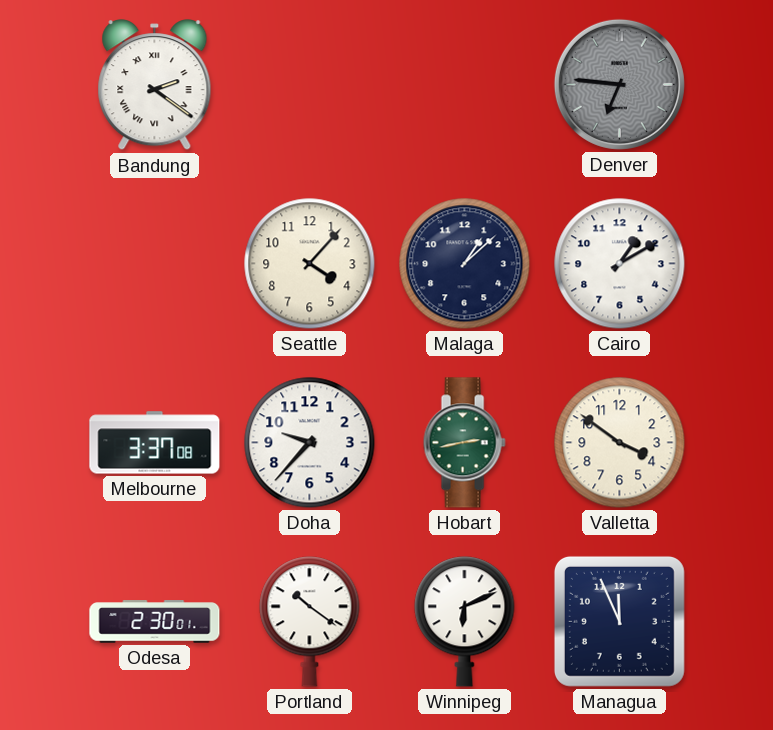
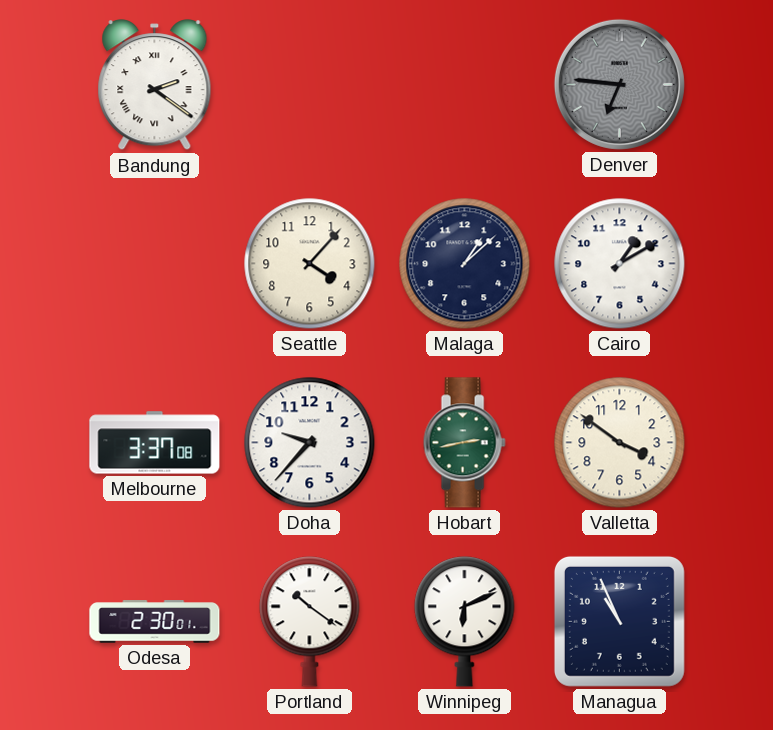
Managua: 11:56 -> 10:56
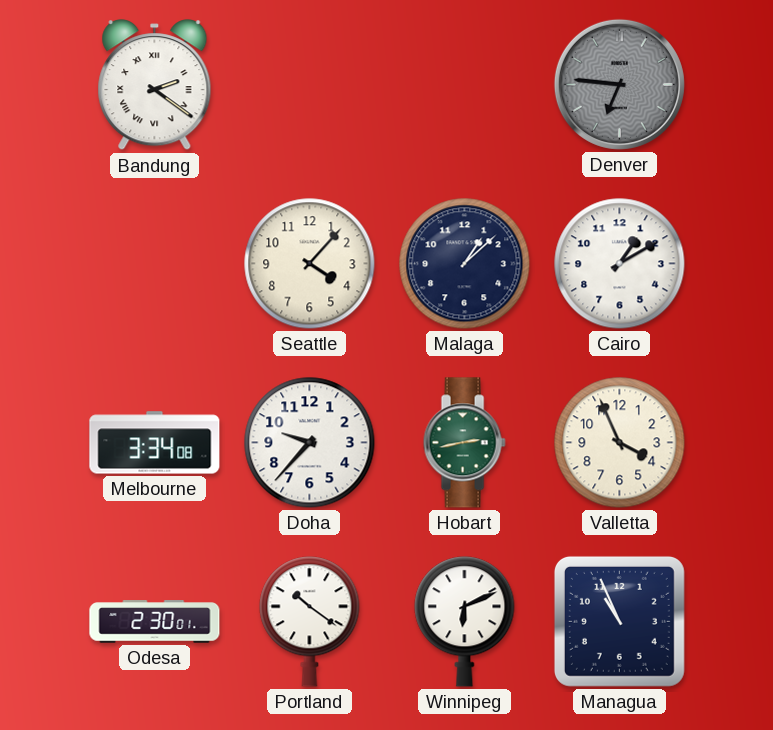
Melbourne: 3:37 -> 3:34
Valletta: 3:51 -> 3:56
